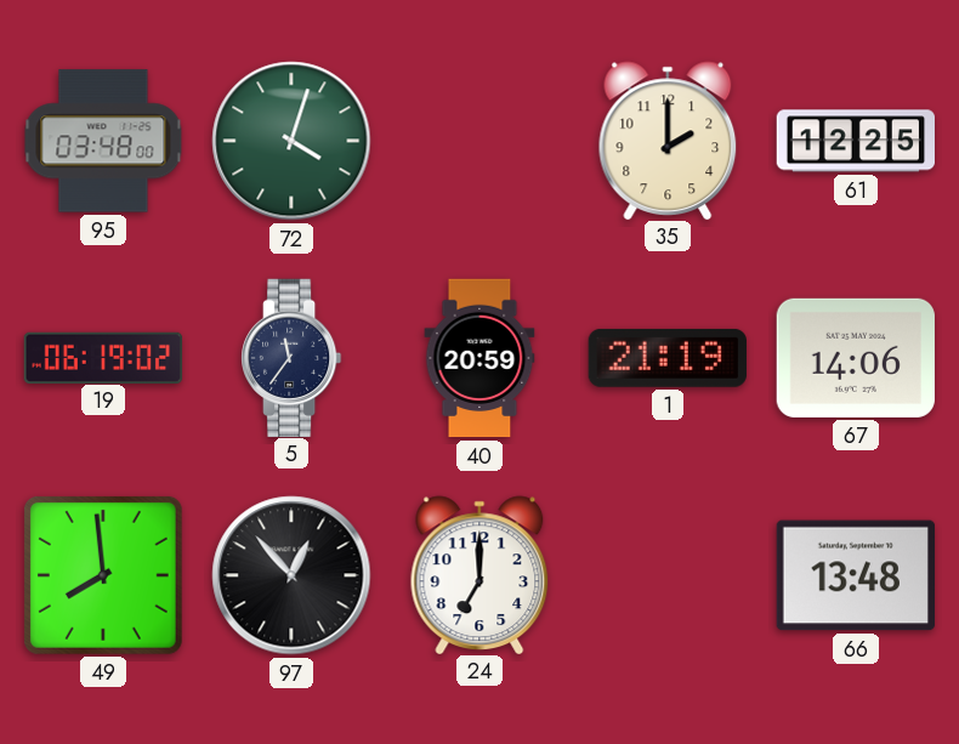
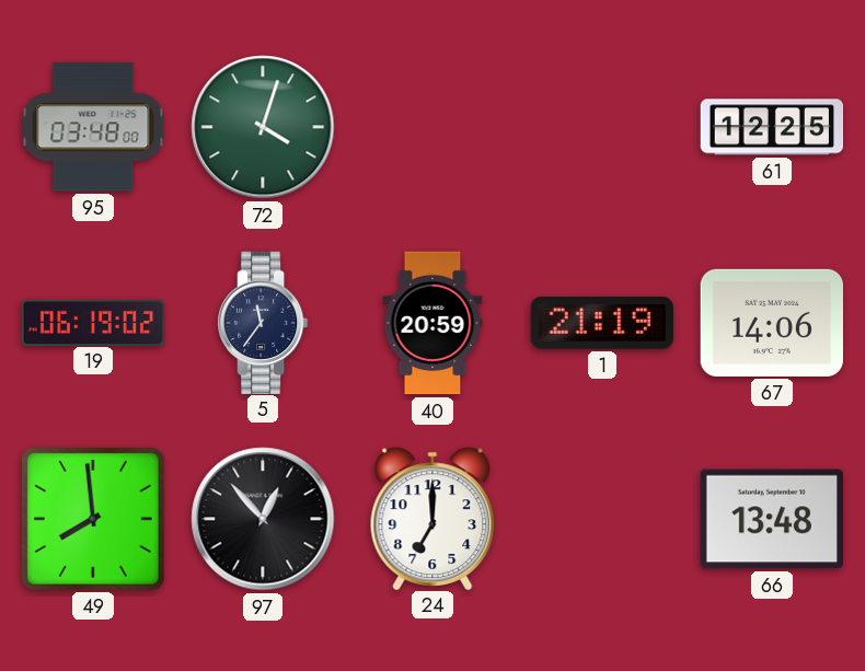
35: 2:00 -> none
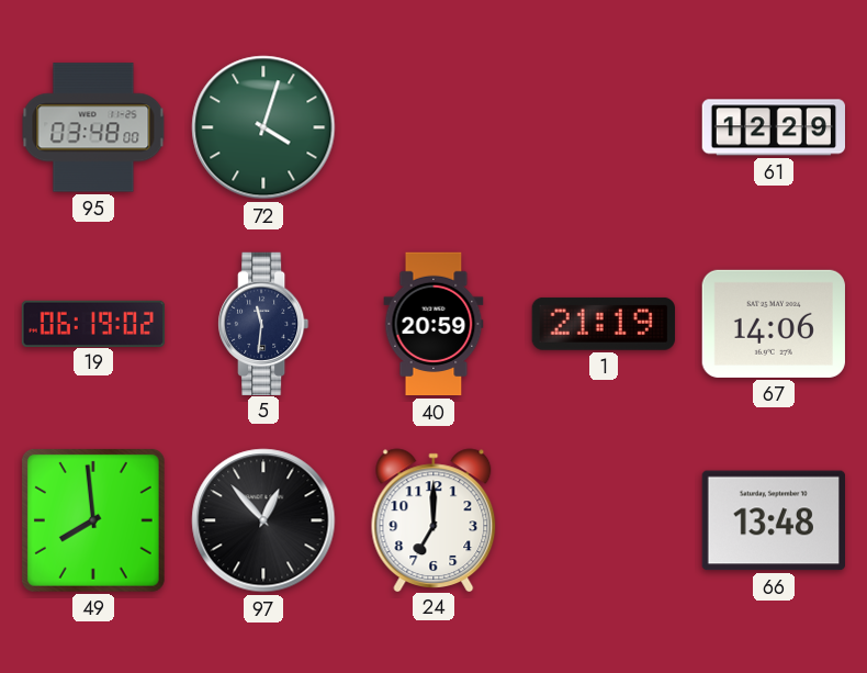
61: 12:25 -> 12:29
5: 11:36 -> 11:31
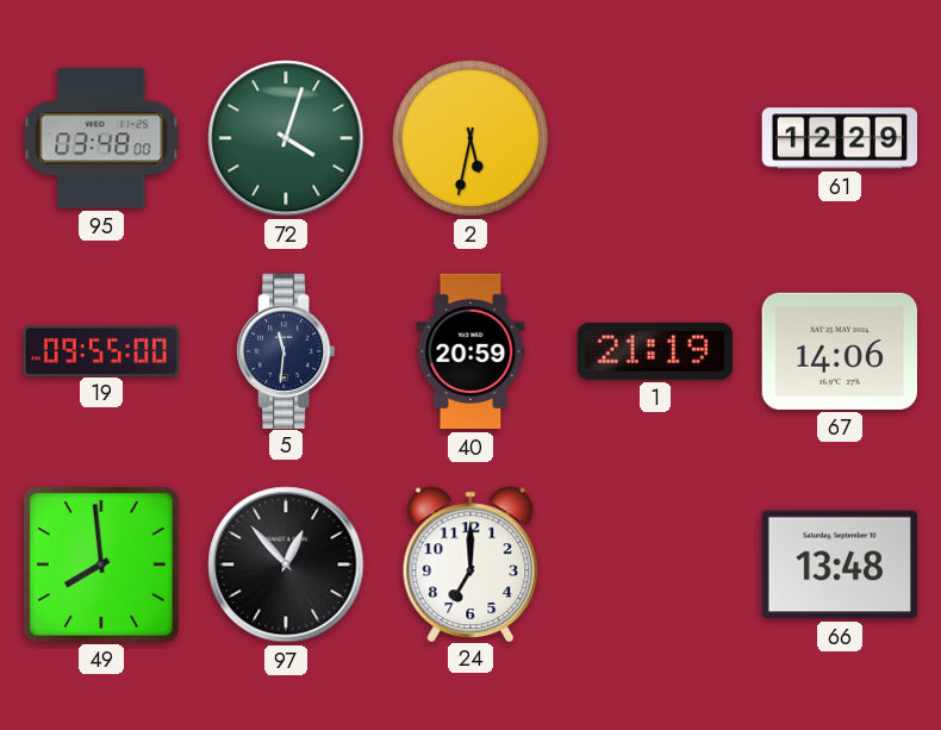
2: none -> 5:32
19: 06:19 -> 09:55
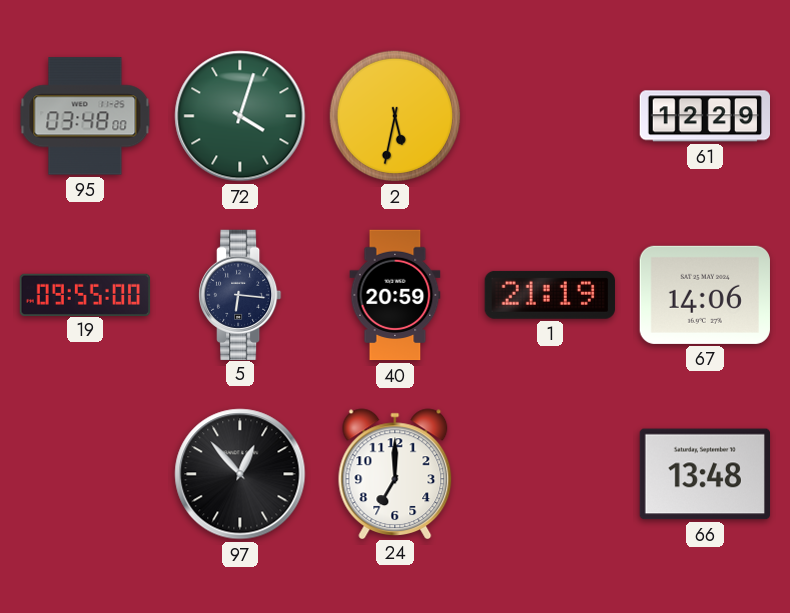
5: 11:31 -> 6:16
49: 7:59 -> none
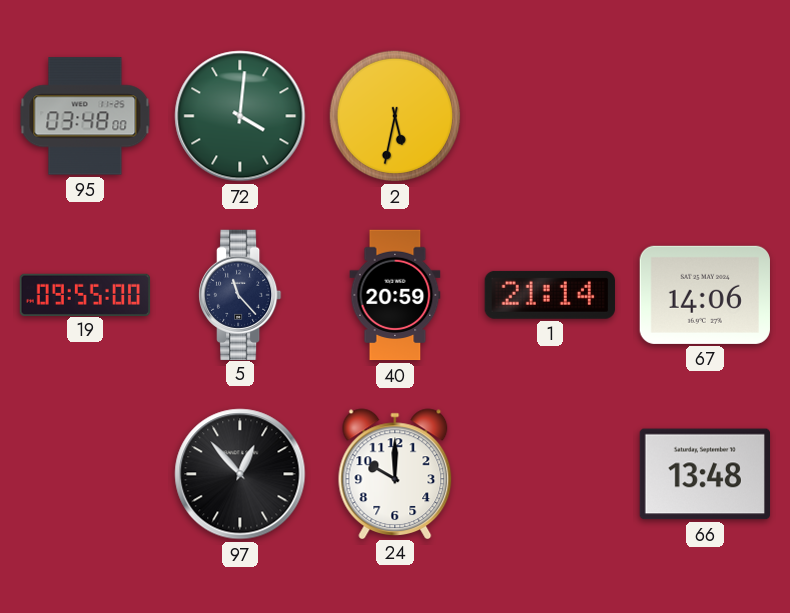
72: 4:03 -> 4:01
61: 12:29 -> none
5: 6:16 -> 11:23
1: 21:19 -> 21:14
24: 7:00 -> 10:00
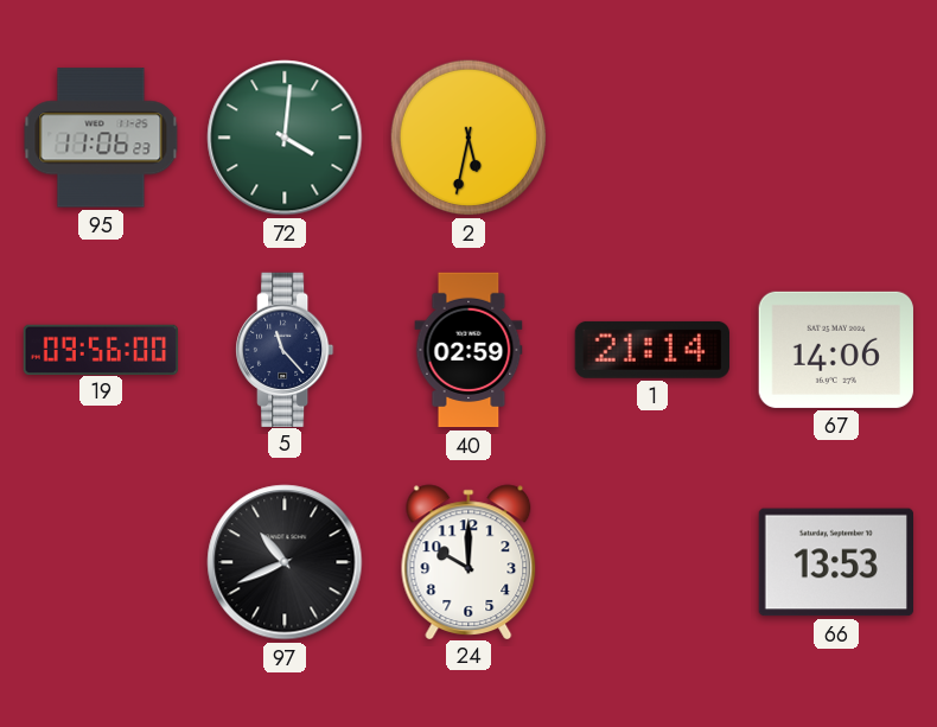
95: 03:48 -> 11:06
19: 09:55 -> 09:56
40: 20:59 -> 02:59
97: 12:53 -> 10:41
66: 13:48 -> 13:53
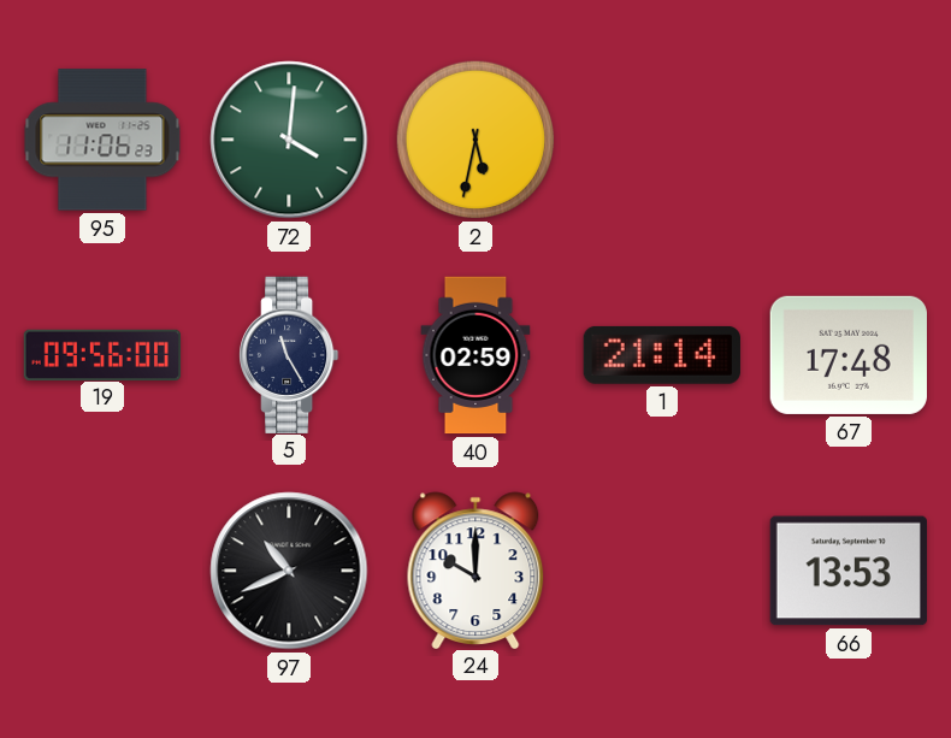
5: 11:23 -> 11:25
67: 14:06 -> 17:48
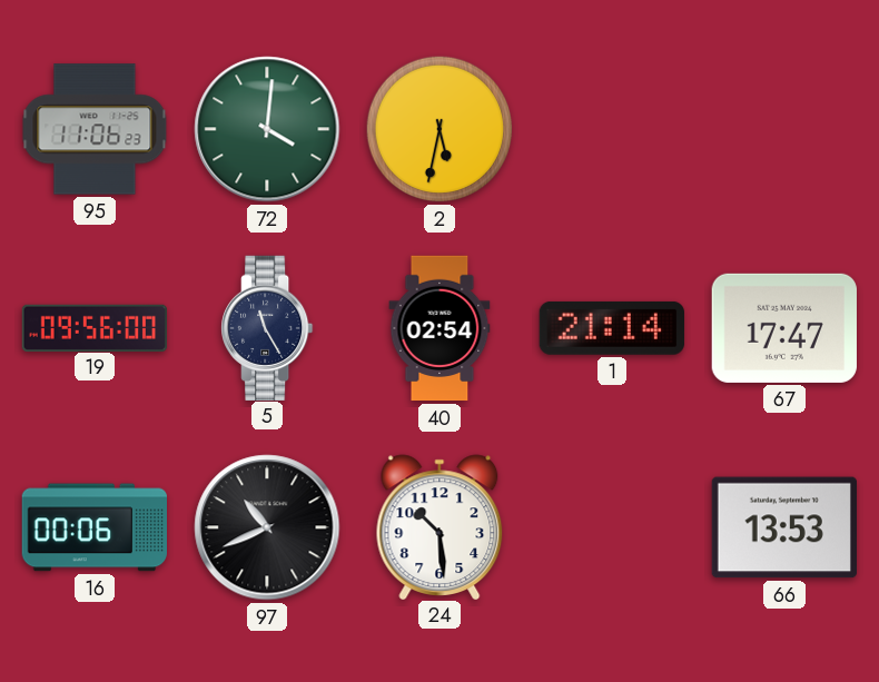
40: 02:59 -> 02:54
67: 17:48 -> 17:47
16: none -> 00:06
24: 10:00 -> 10:29
